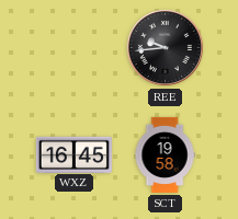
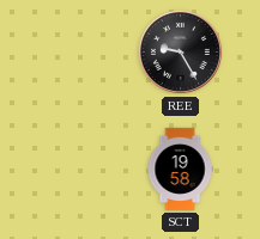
REE: 9:44 -> 9:25
WXZ: 16:45 -> none
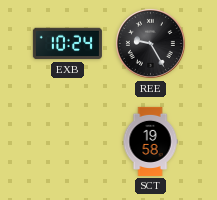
EXB: none -> 10:24
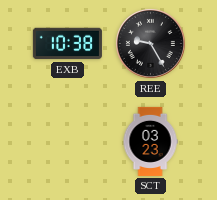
EXB: 10:24 -> 10:38
SCT: 19:58 -> 03:23
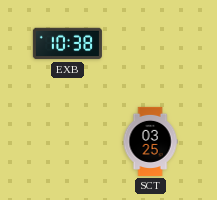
REE: 9:25 -> none
SCT: 03:23 -> 03:25
